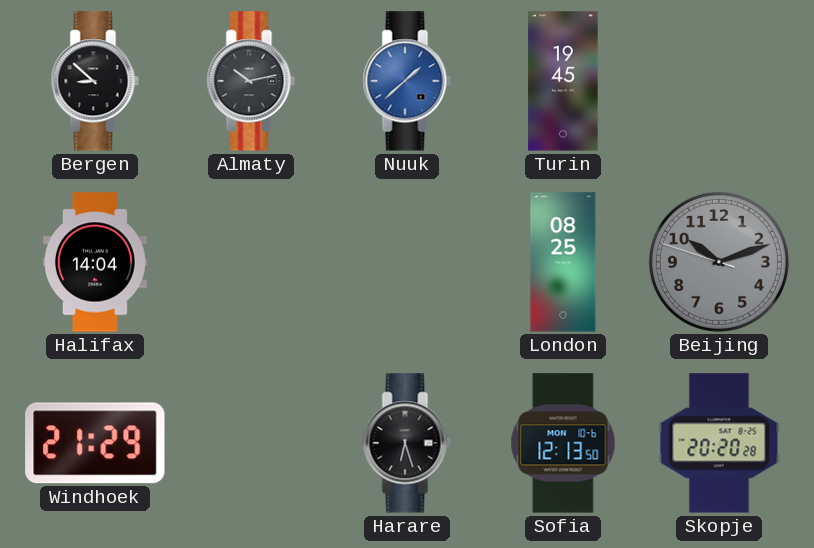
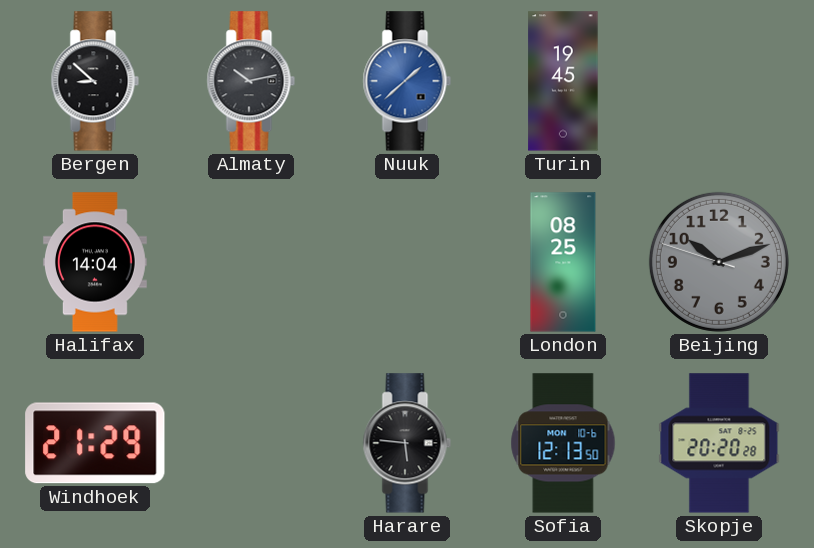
Harare: 6:27 -> 5:46
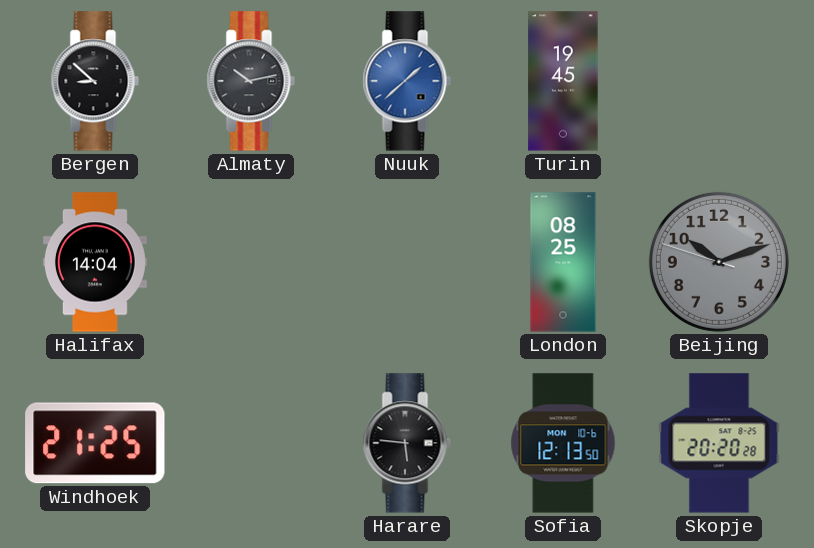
Windhoek: 21:29 -> 21:25
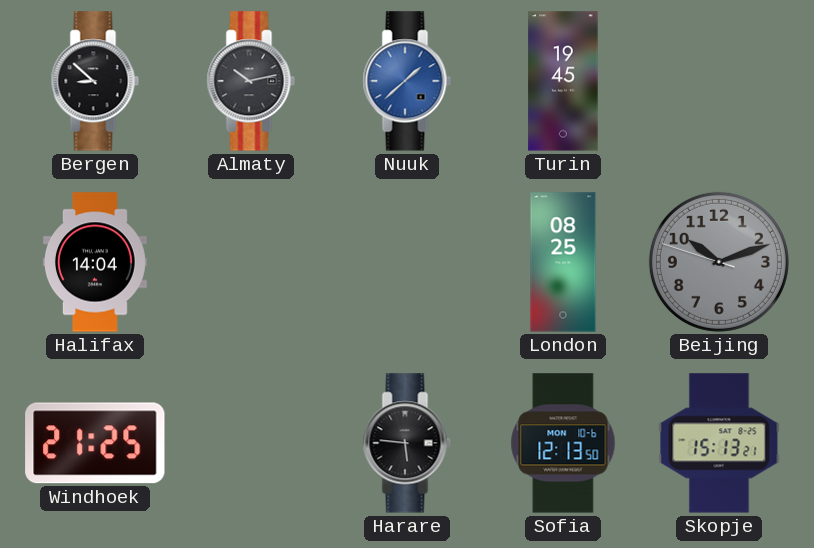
Skopje: 20:20 -> 15:13
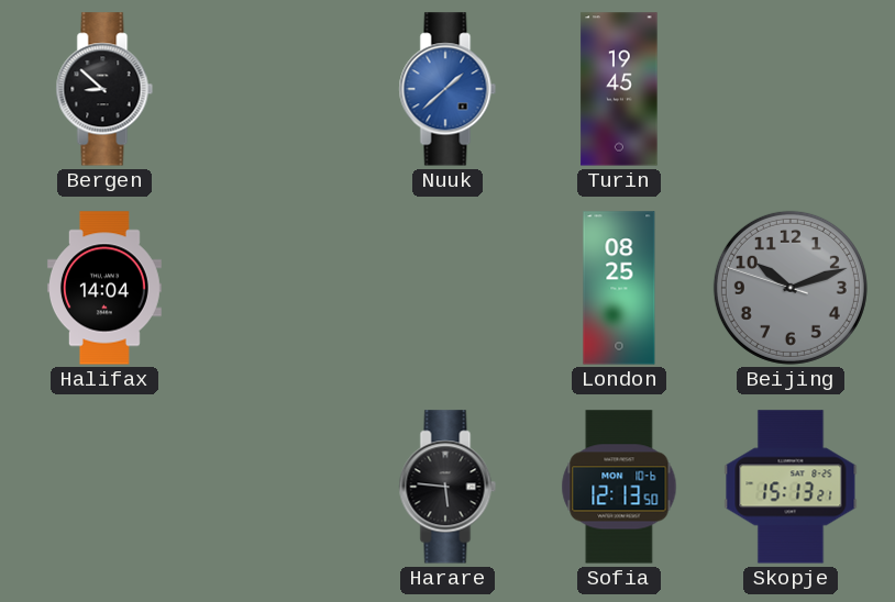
Almaty: 10:13 -> none
Windhoek: 21:25 -> none
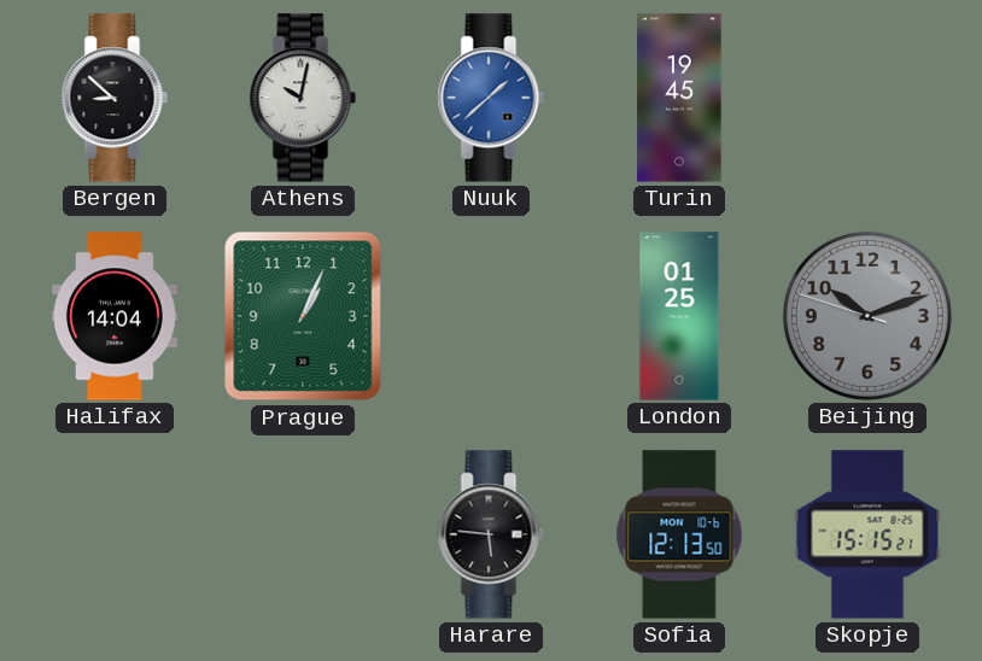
Athens: none -> 10:02
Prague: none -> 1:04
London: 08:25 -> 01:25
Skopje: 15:13 -> 15:15
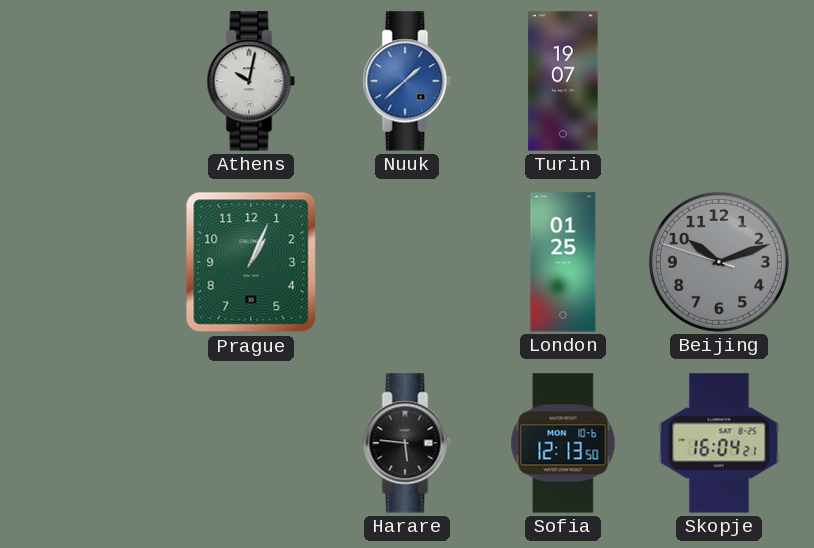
Bergen: 8:52 -> none
Turin: 19:45 -> 19:07
Halifax: 14:04 -> none
Skopje: 15:15 -> 16:04
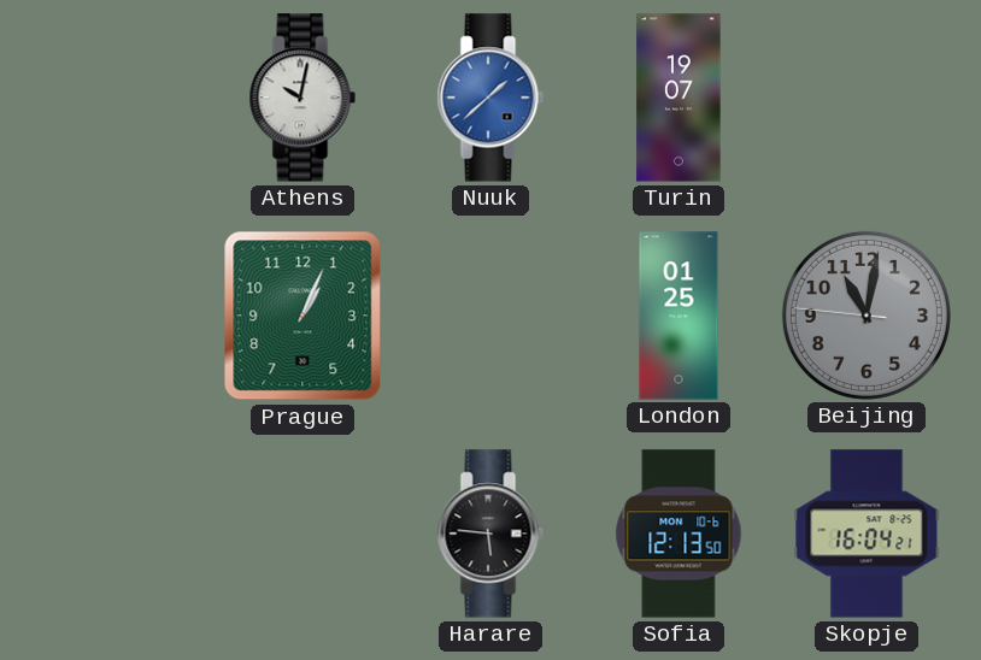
Beijing: 10:11 -> 11:01
